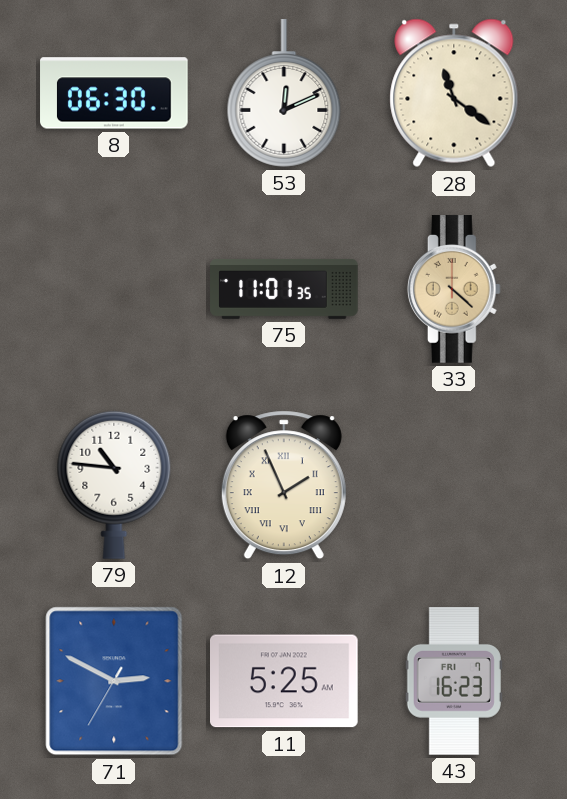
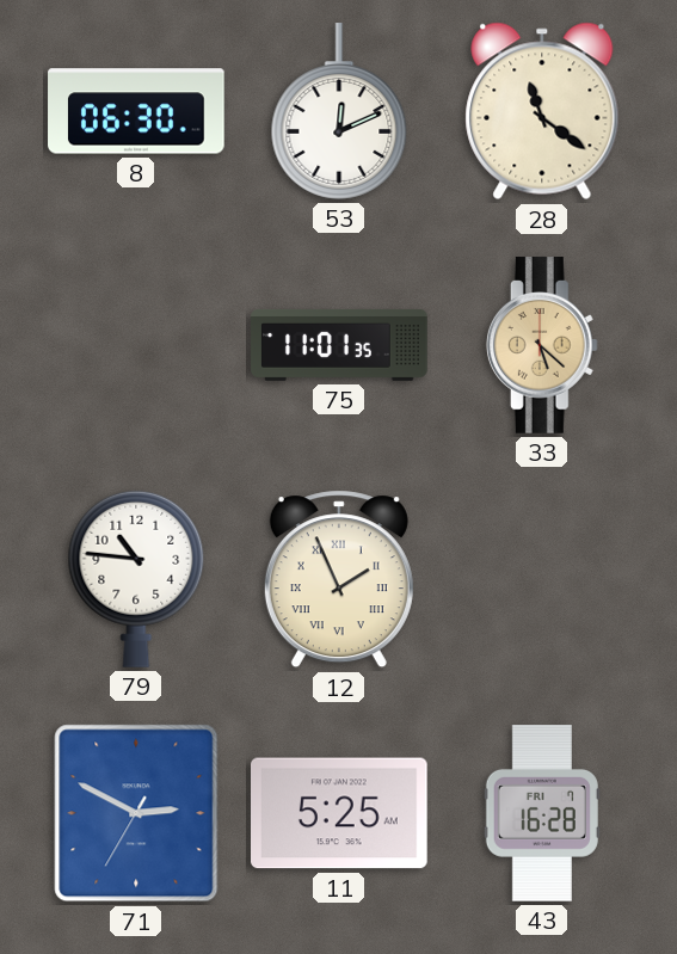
33: 4:22 -> 5:22
43: 16:23 -> 16:28
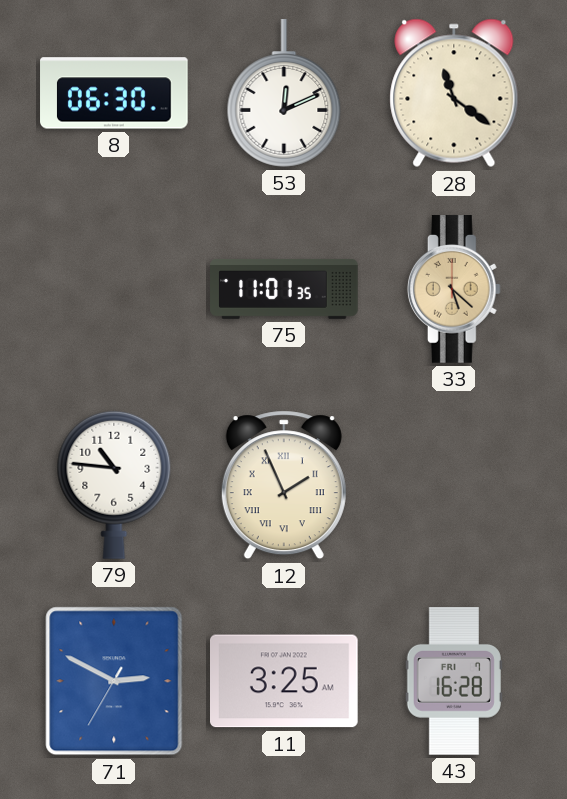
11: 5:25 -> 3:25
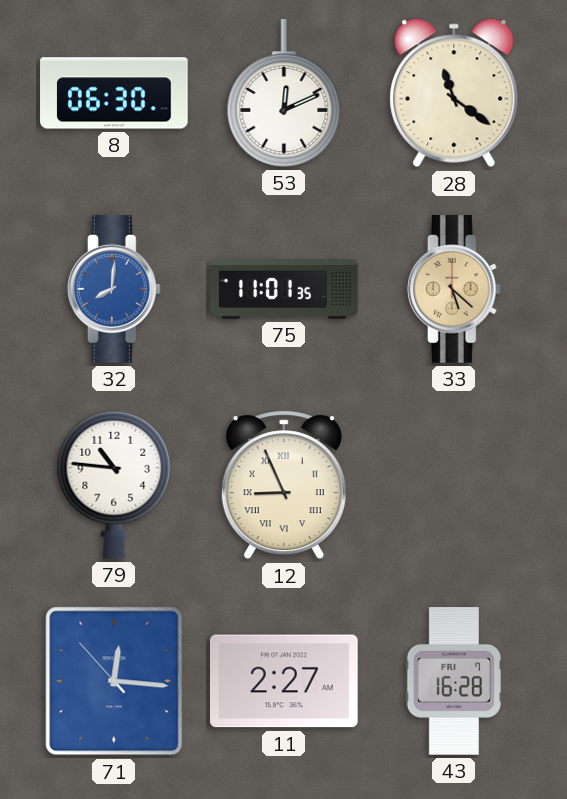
32: none -> 8:01
12: 1:56 -> 8:56
71: 2:49 -> 12:15
11: 3:25 -> 2:27
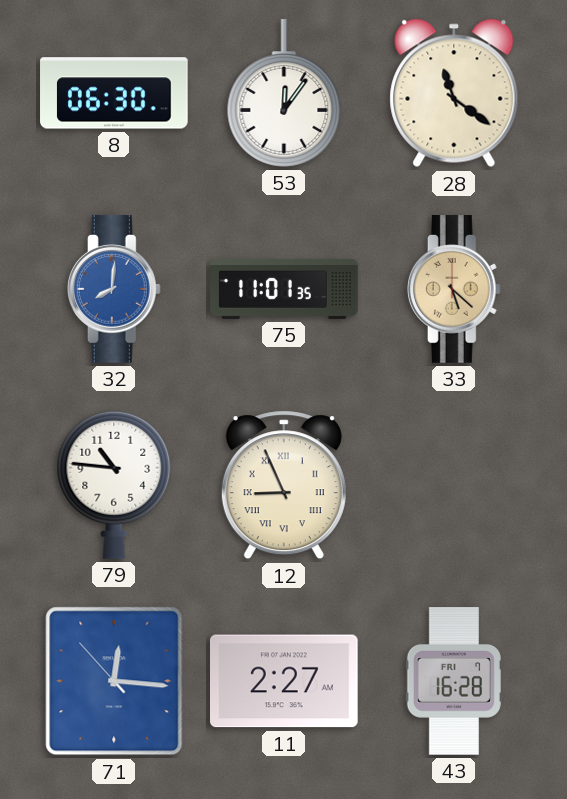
53: 12:11 -> 12:06
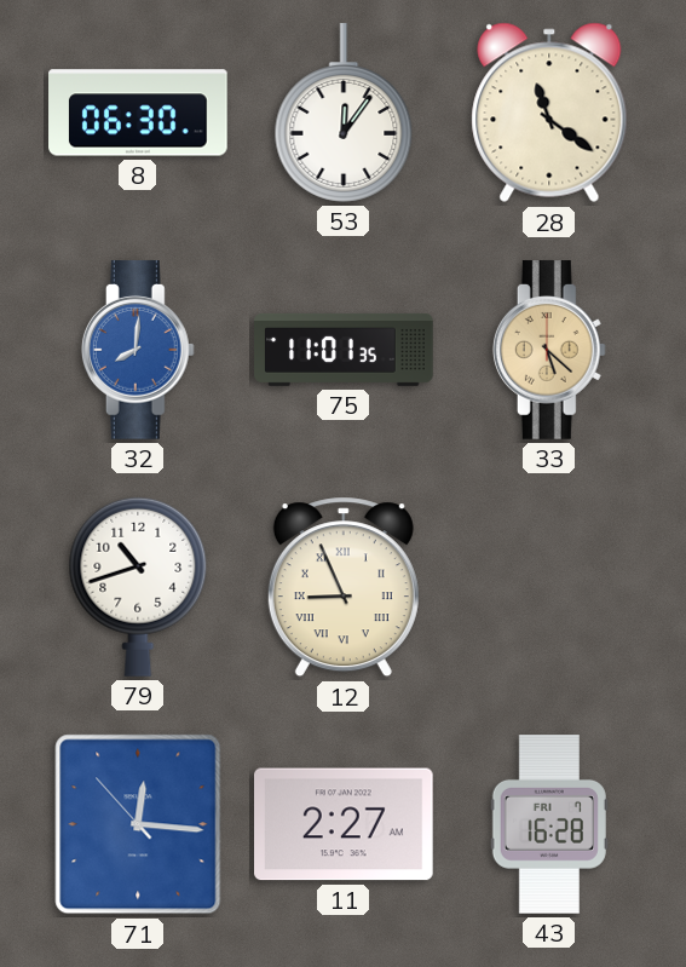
79: 10:46 -> 10:42
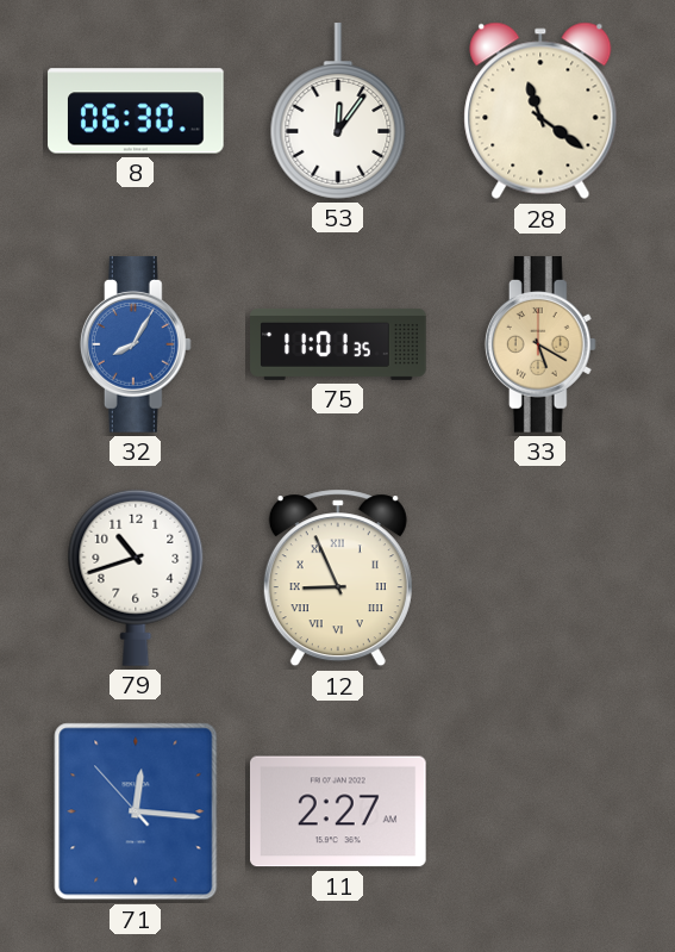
32: 8:01 -> 8:05
33: 5:22 -> 5:20
43: 16:28 -> none
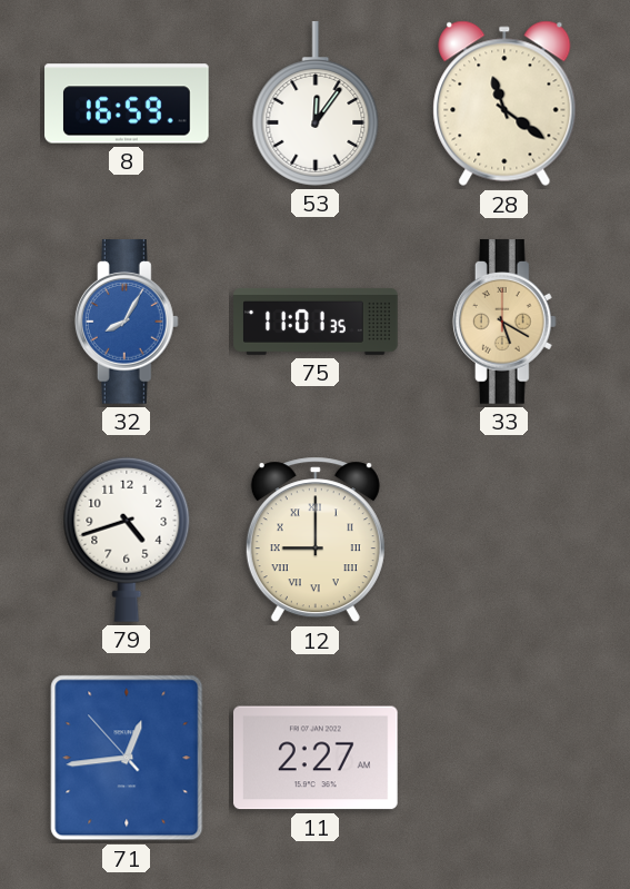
8: 06:30 -> 16:59
79: 10:42 -> 4:42
12: 8:56 -> 9:00
71: 12:15 -> 12:43
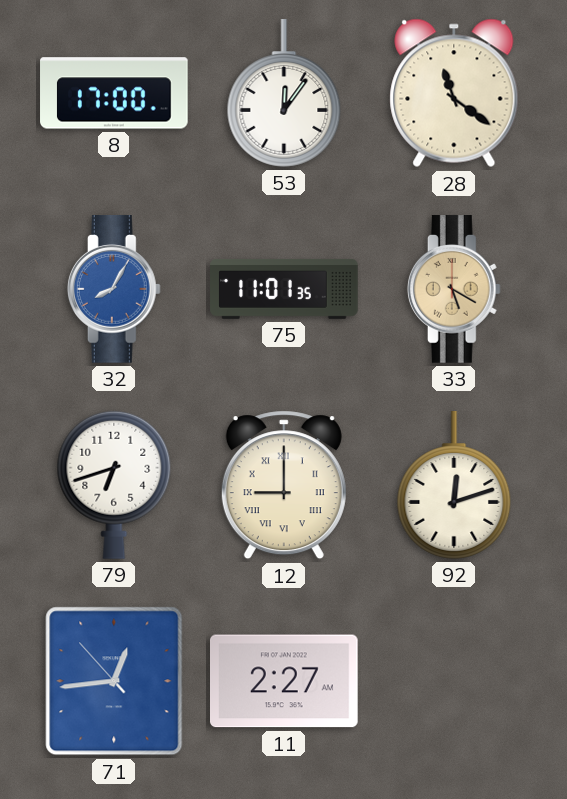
8: 16:59 -> 17:00
79: 4:42 -> 6:42
92: none -> 12:12
